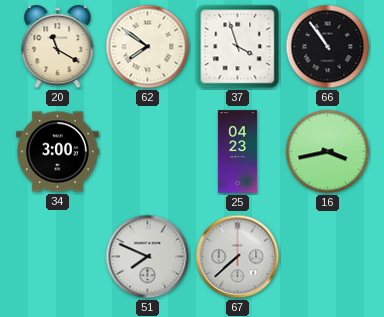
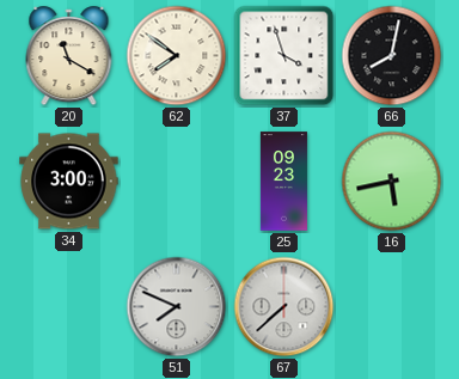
66: 10:54 -> 8:02
25: 04:23 -> 09:23
16: 3:43 -> 5:43
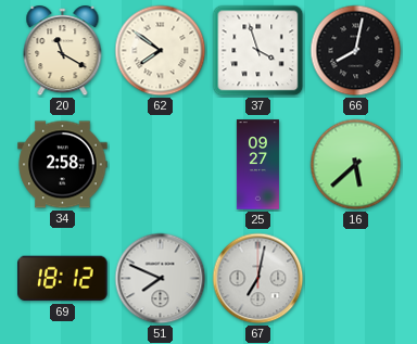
34: 3:00 -> 2:58
25: 09:23 -> 09:27
16: 5:43 -> 5:38
69: none -> 18:12
67: 7:38 -> 7:02
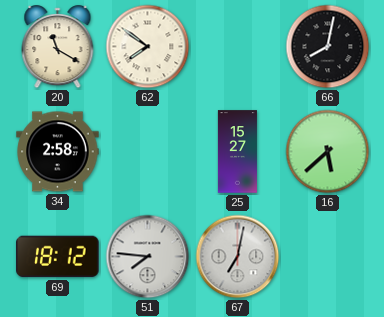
37: 3:57 -> none
25: 09:27 -> 15:27
51: 7:49 -> 7:46
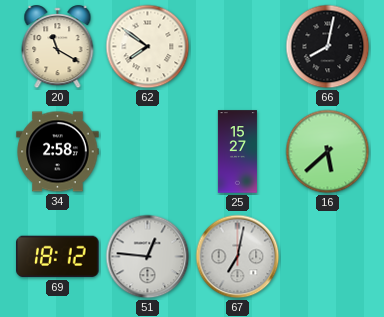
51: 7:46 -> 12:46
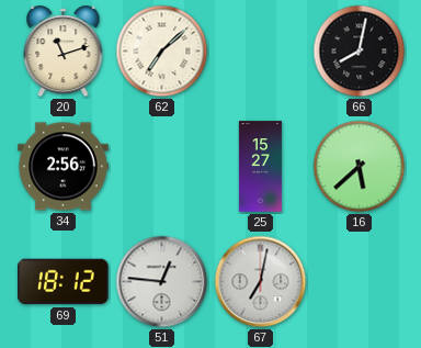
20: 11:20 -> 11:12
62: 7:51 -> 7:08
34: 2:58 -> 2:56
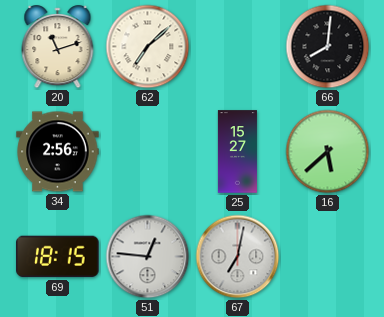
66: 8:02 -> 8:01
69: 18:12 -> 18:15
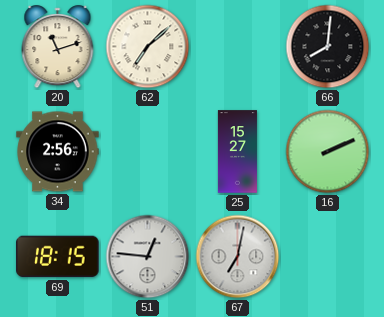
16: 5:38 -> 2:11
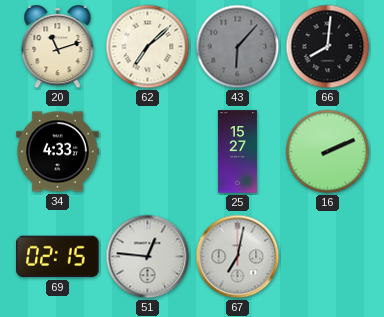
43: none -> 6:07
34: 2:56 -> 4:33
69: 18:15 -> 02:15
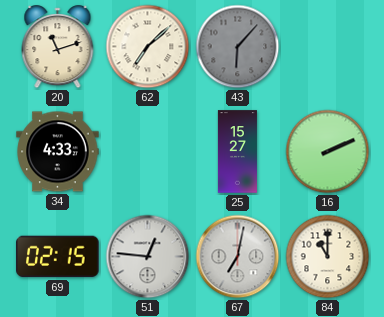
66: 8:01 -> none
84: none -> 11:00
